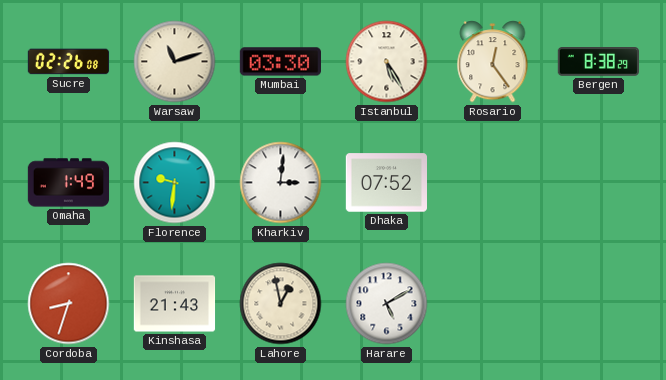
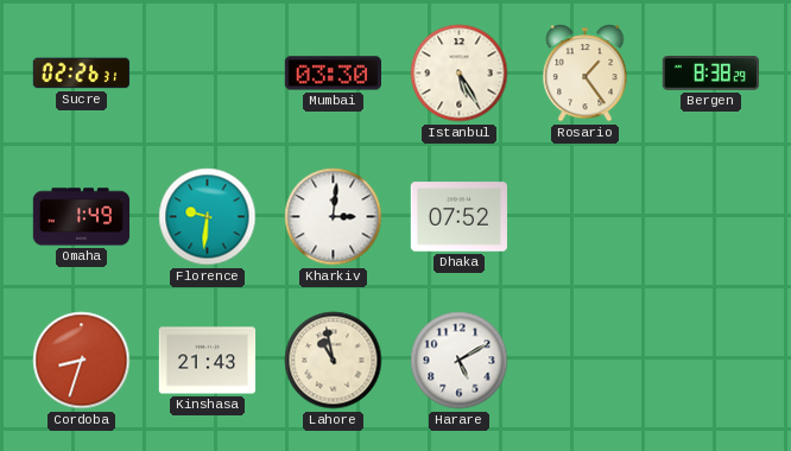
Sucre: 02:26:08 -> 02:26:31
Warsaw: 11:12 -> none
Rosario: 12:24 -> 1:24
Lahore: 12:58 -> 10:58
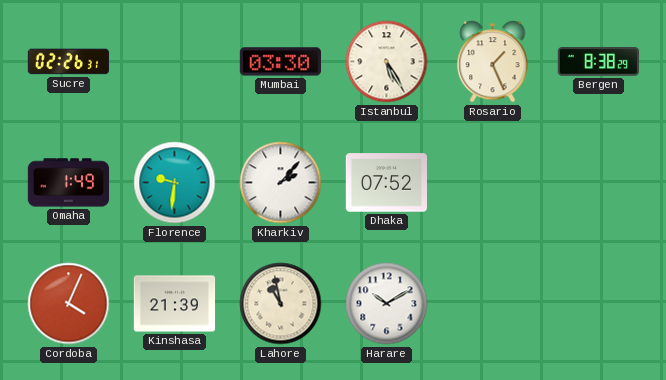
Rosario: 1:24 -> 1:26
Kharkiv: 3:01 -> 2:07
Cordoba: 8:33 -> 4:04
Kinshasa: 21:43 -> 21:39
Harare: 5:10 -> 10:10
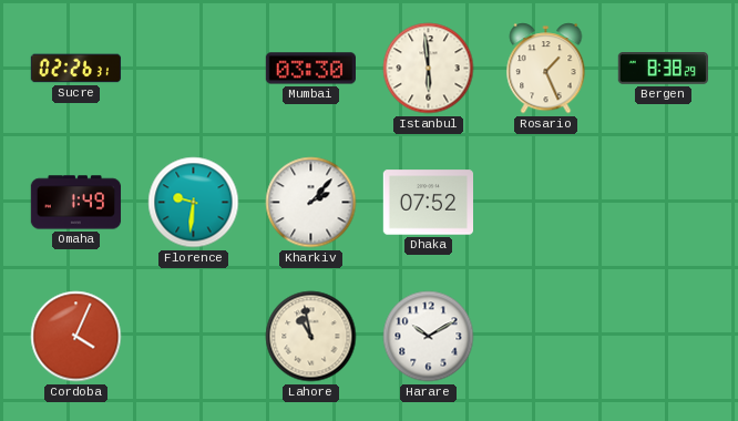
Istanbul: 5:25 -> 5:59
Kinshasa: 21:39 -> none
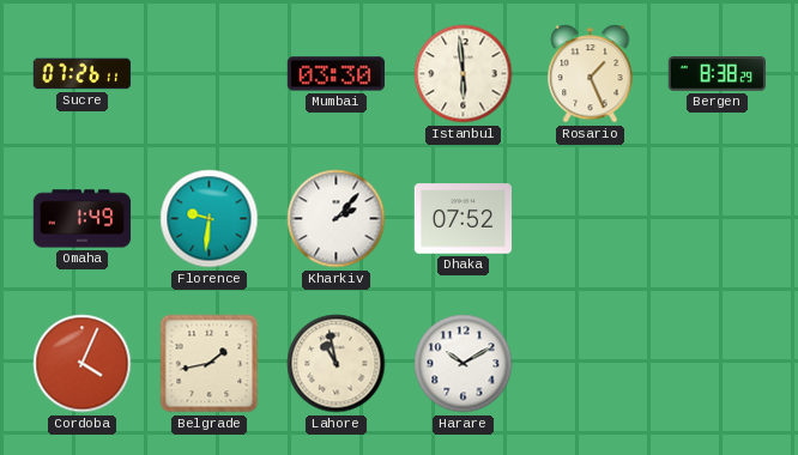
Sucre: 02:26 -> 07:26
Belgrade: none -> 1:43
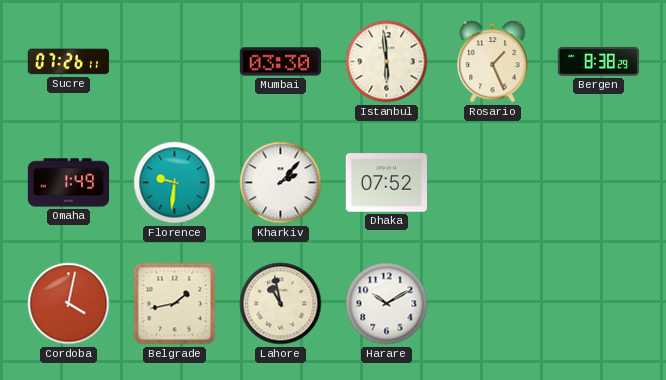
Cordoba: 4:04 -> 4:02
